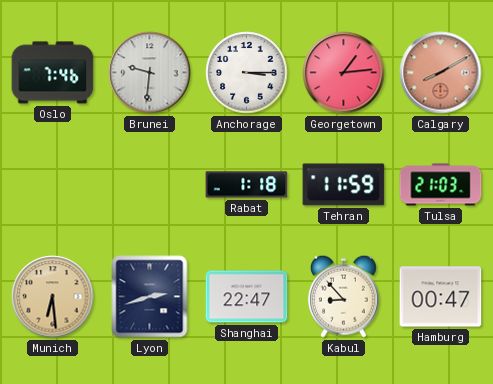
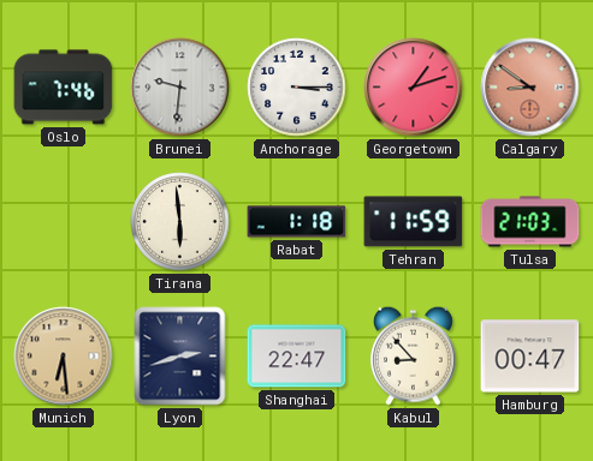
Georgetown: 1:14 -> 1:12
Calgary: 8:10 -> 8:51
Tirana: none -> 5:59
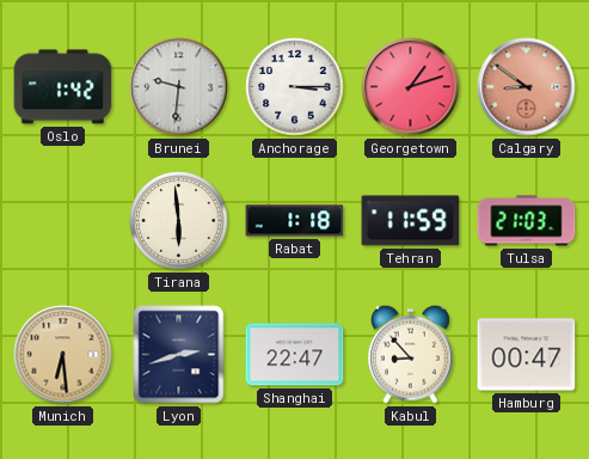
Oslo: 7:46 -> 1:42
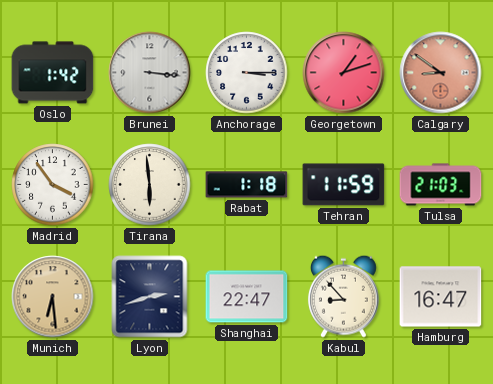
Brunei: 9:31 -> 3:16
Madrid: none -> 3:54
Hamburg: 00:47 -> 16:47
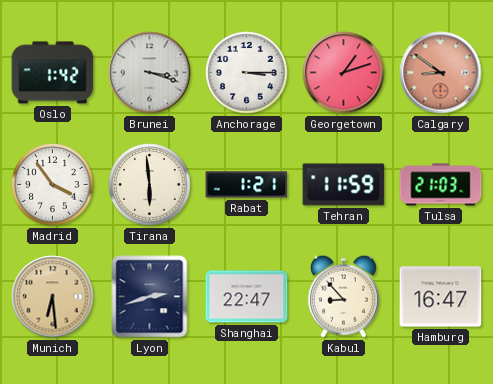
Brunei: 3:16 -> 3:18
Rabat: 1:18 -> 1:21
